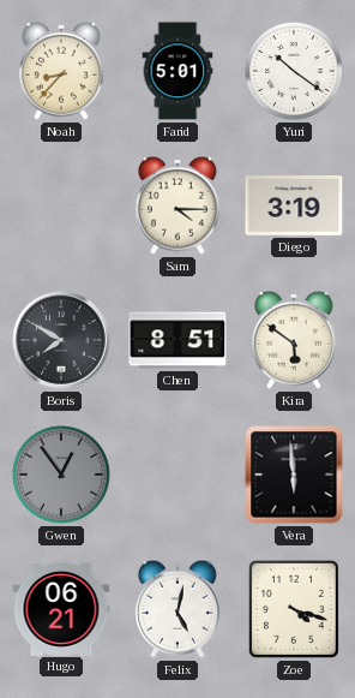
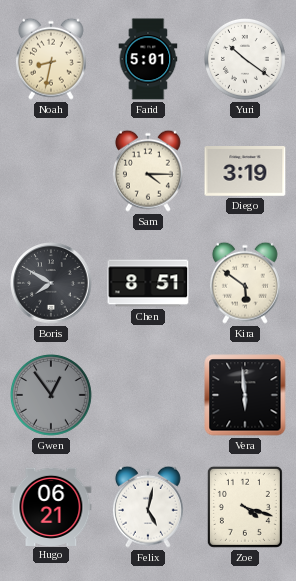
Noah: 8:37 -> 8:32
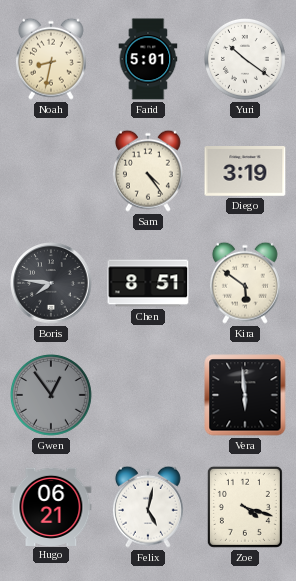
Sam: 4:15 -> 4:24
Boris: 7:50 -> 7:46
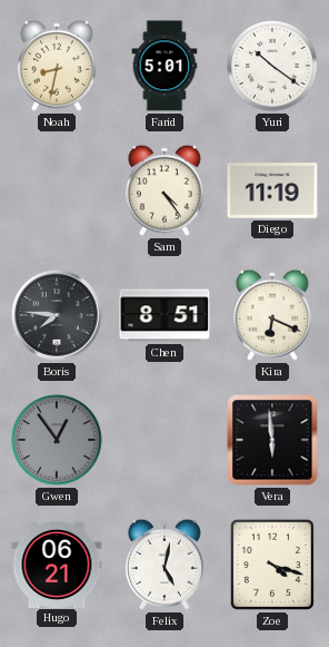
Diego: 3:19 -> 11:19
Kira: 5:51 -> 6:19
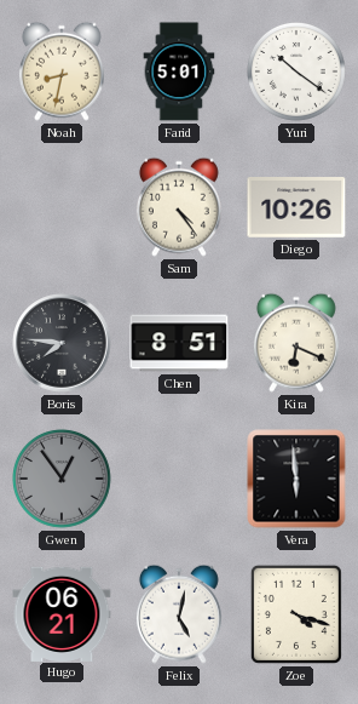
Diego: 11:19 -> 10:26
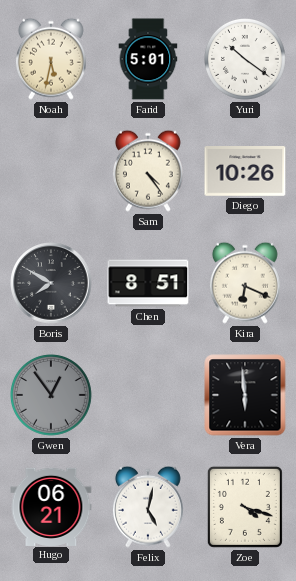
Noah: 8:32 -> 5:32
Boris: 7:46 -> 7:50
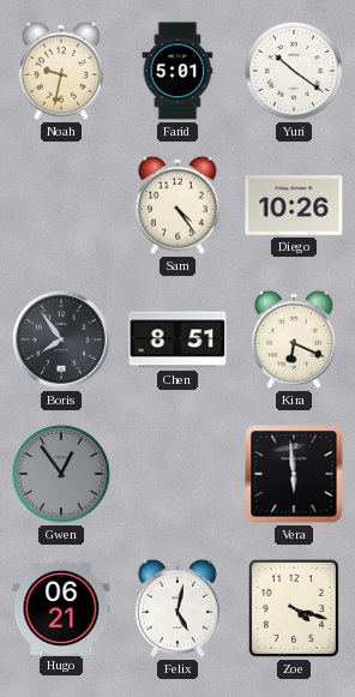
Noah: 5:32 -> 9:32
Boris: 7:50 -> 7:54
